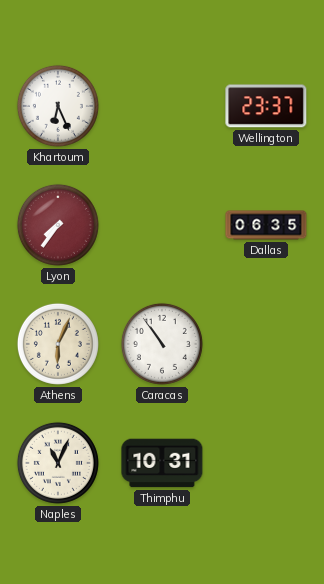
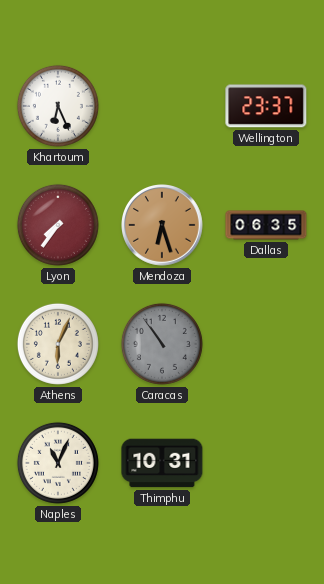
Mendoza: none -> 6:27
Caracas dial: white -> grey
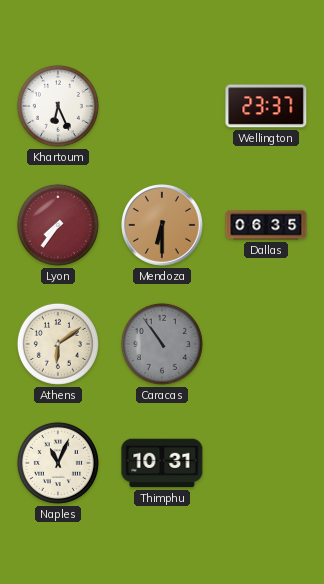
Mendoza: 6:27 -> 6:30
Athens: 6:04 -> 6:09
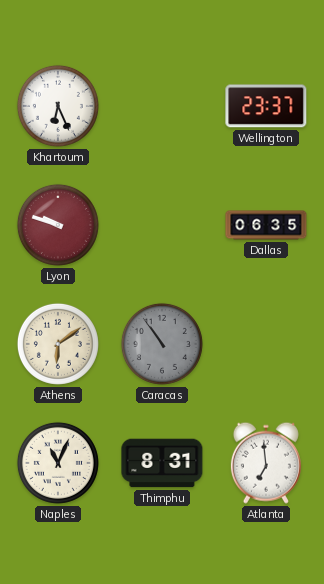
Lyon: 7:36 -> 9:48
Mendoza: 6:30 -> none
Thimphu: 10:31 -> 8:31
Atlanta: none -> 6:59
